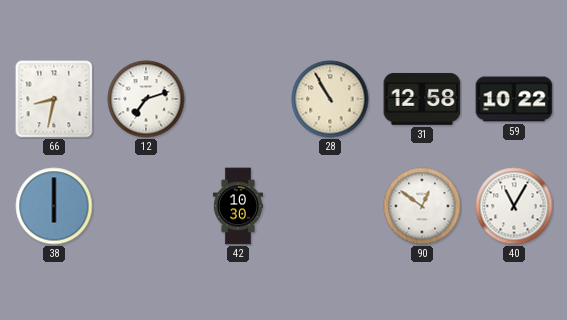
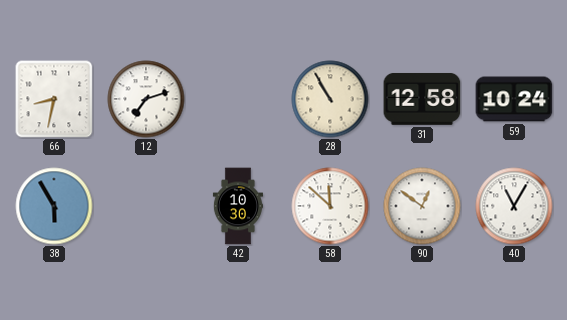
59: 10:22 -> 10:24
38: 6:00 -> 5:55
58: none -> 11:52
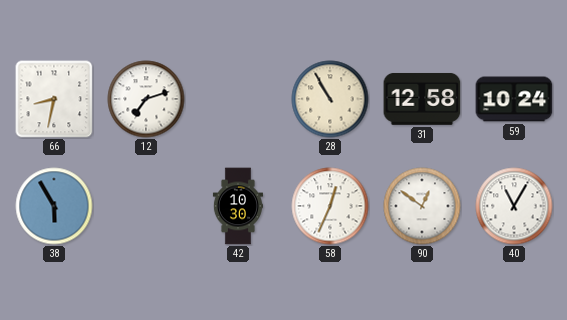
58: 11:52 -> 12:34
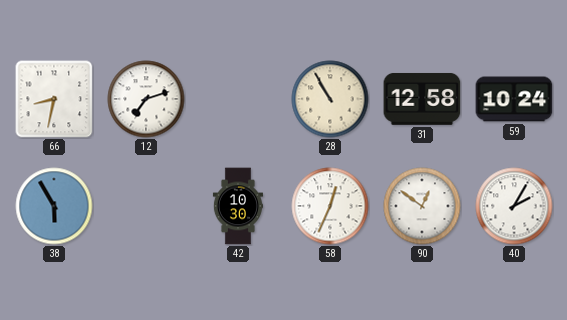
40: 11:05 -> 2:05
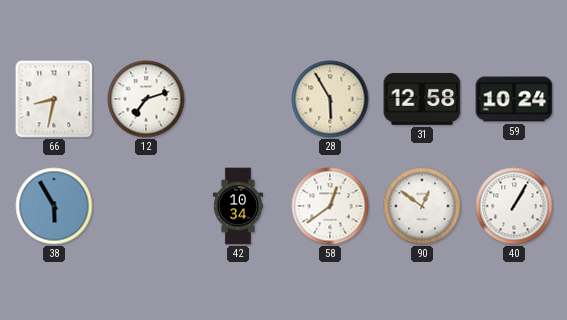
28: 10:55 -> 5:55
42: 10:30 -> 10:34
58: 12:34 -> 12:39
40: 2:05 -> 1:05
